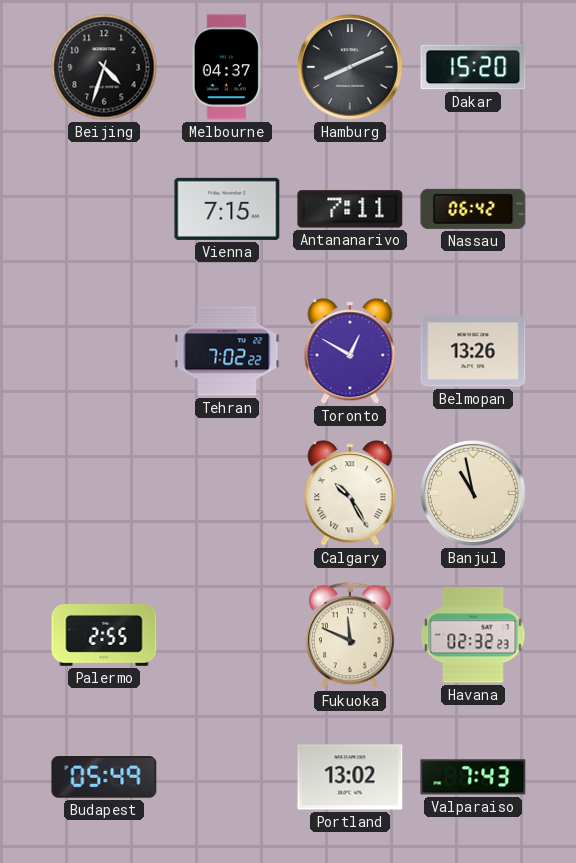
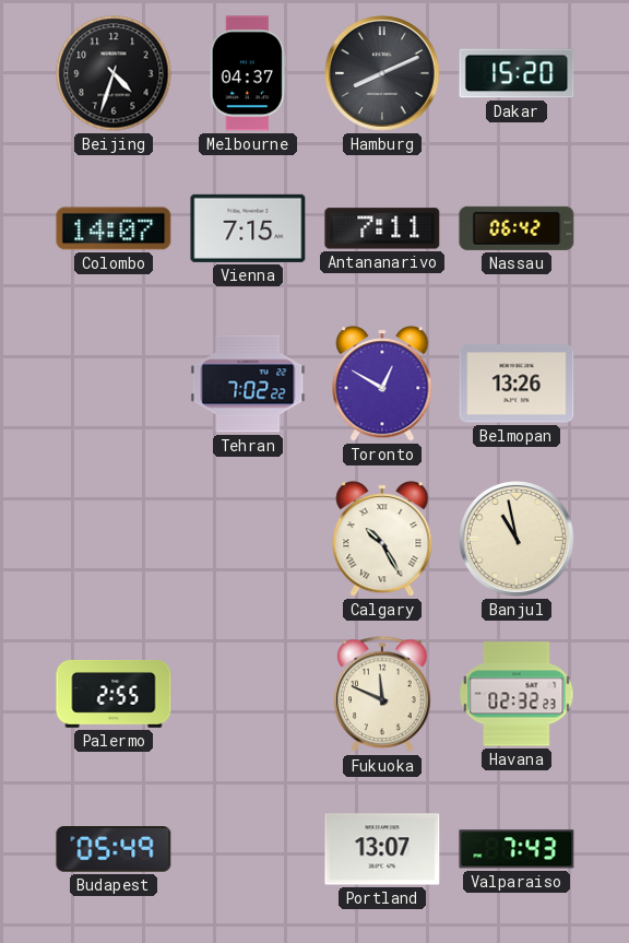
Colombo: none -> 14:07
Portland: 13:02 -> 13:07
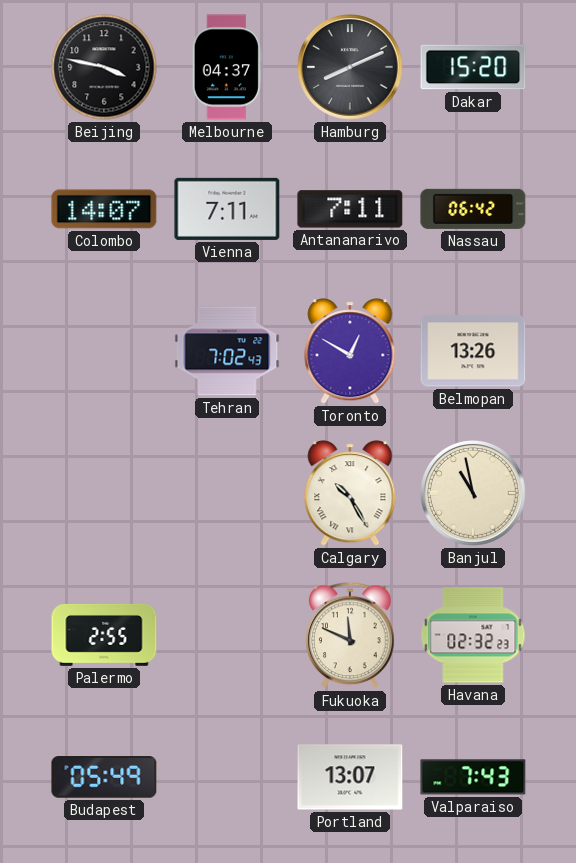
Beijing: 4:33 -> 3:47
Vienna: 7:15 -> 7:11
Tehran: 7:02:22 -> 7:02:43
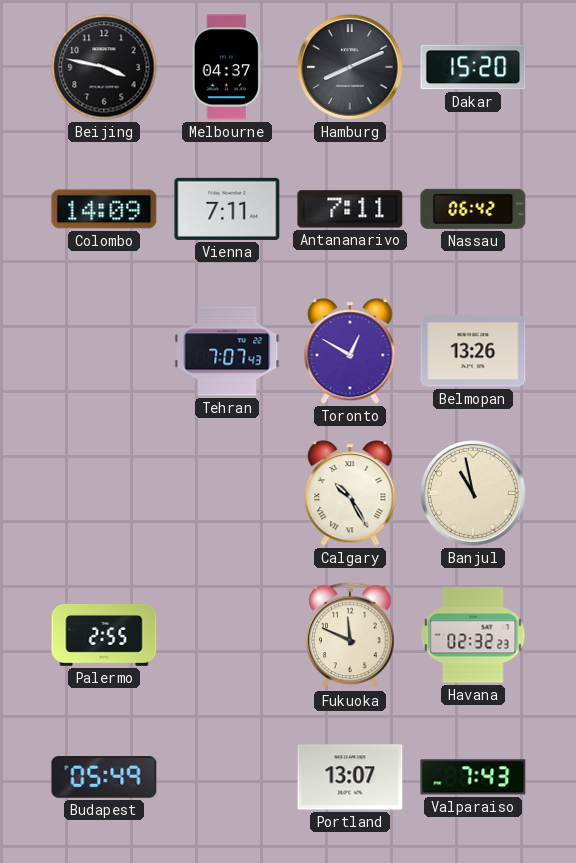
Colombo: 14:07 -> 14:09
Tehran: 7:02 -> 7:07
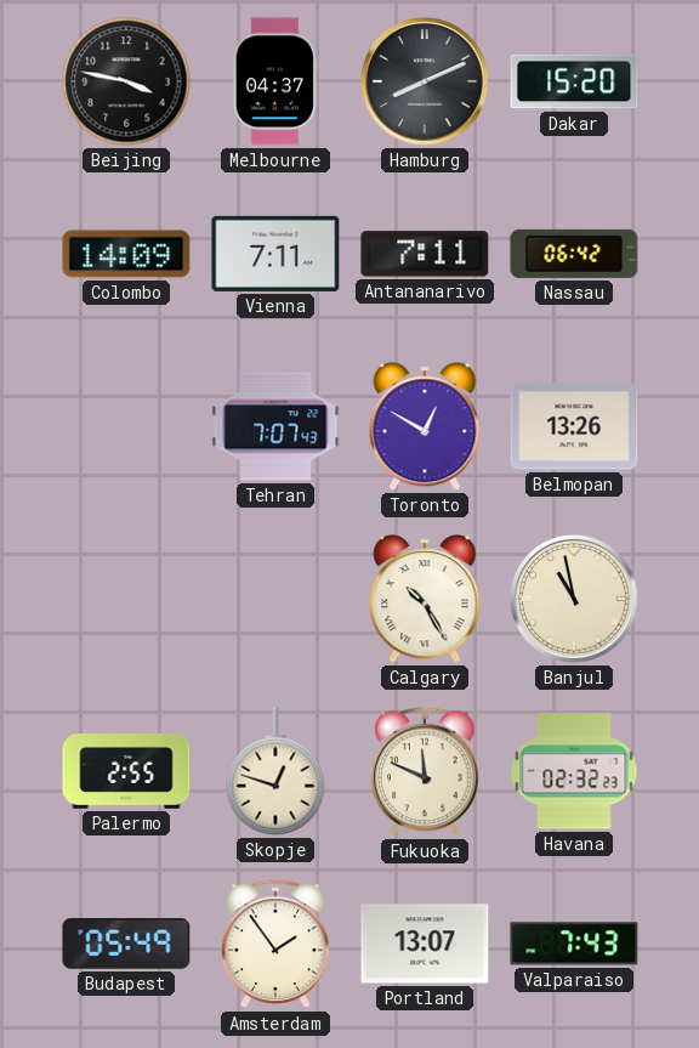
Skopje: none -> 12:48
Amsterdam: none -> 1:54
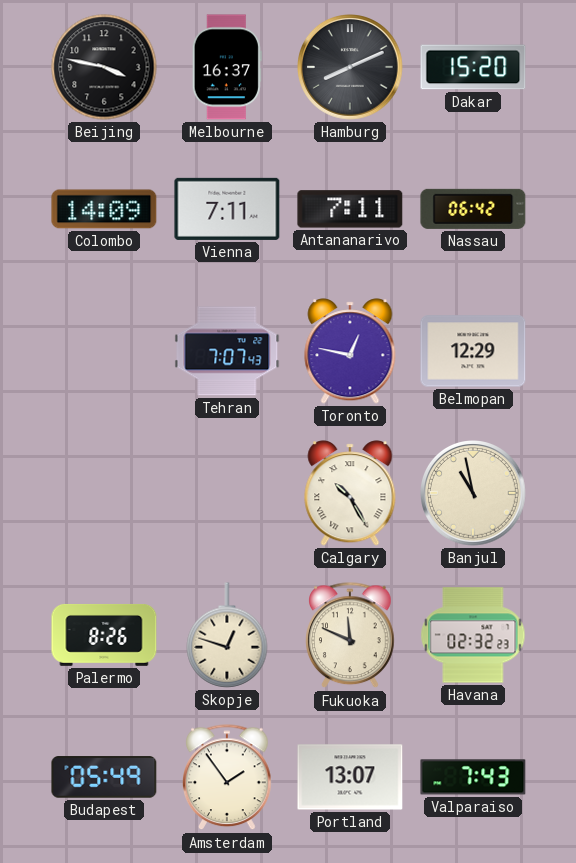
Melbourne: 04:37 -> 16:37
Toronto: 12:50 -> 12:47
Belmopan: 13:26 -> 12:29
Palermo: 2:55 -> 8:26
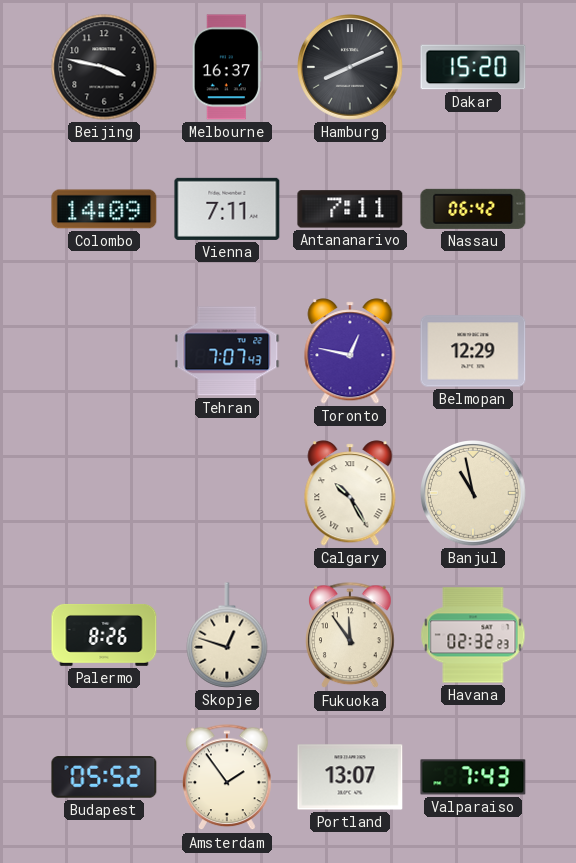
Fukuoka: 11:49 -> 11:54
Budapest: 05:49 -> 05:52
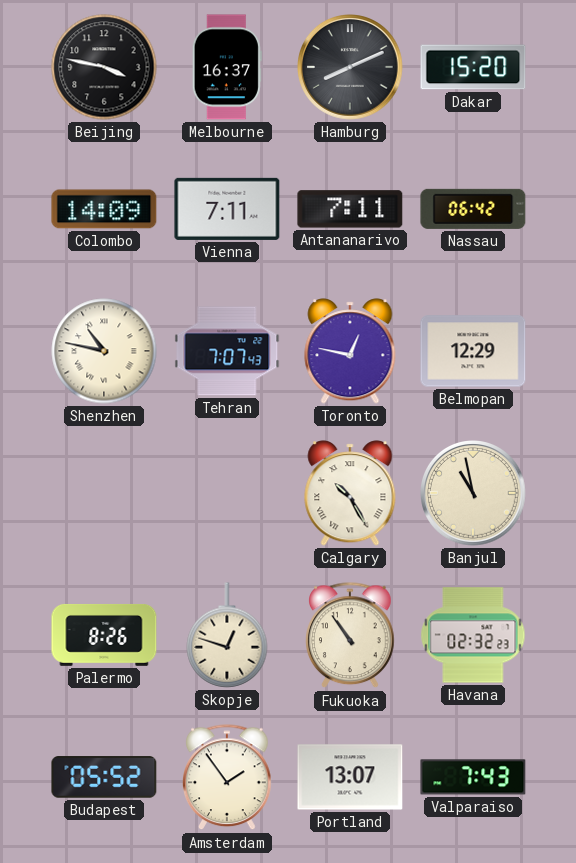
Shenzhen: none -> 10:47
Fukuoka: 11:54 -> 10:54
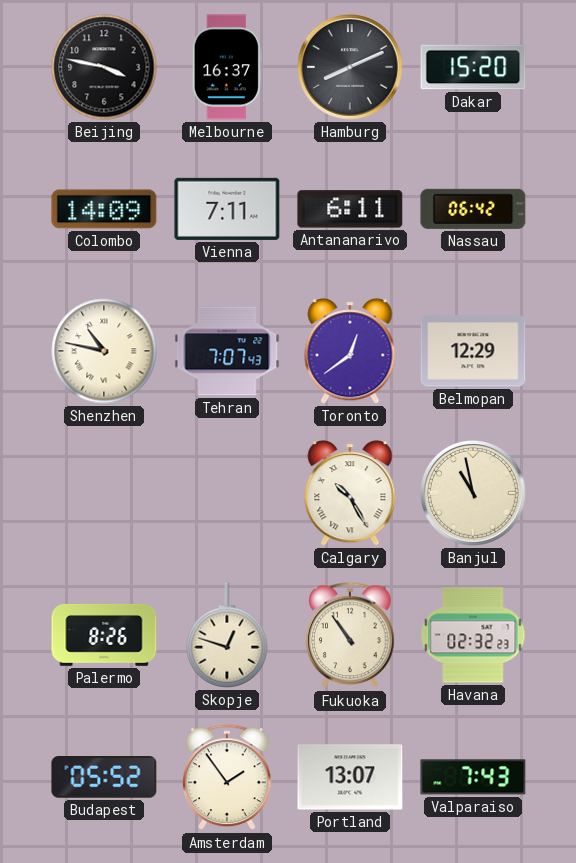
Antananarivo: 7:11 -> 6:11
Toronto: 12:47 -> 12:39
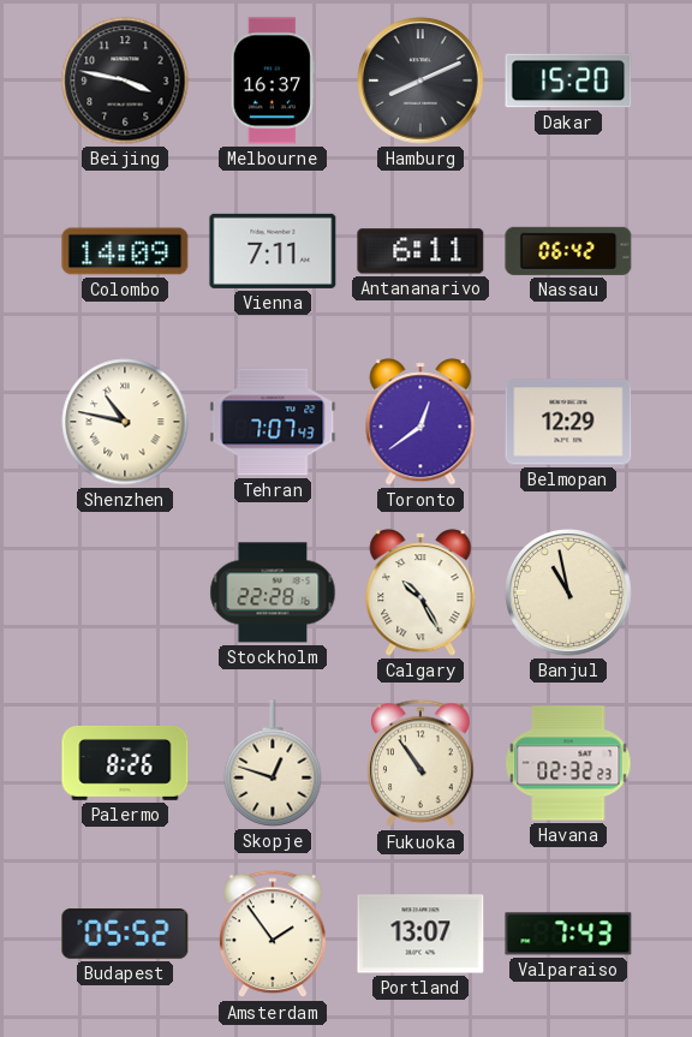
Stockholm: none -> 22:28
